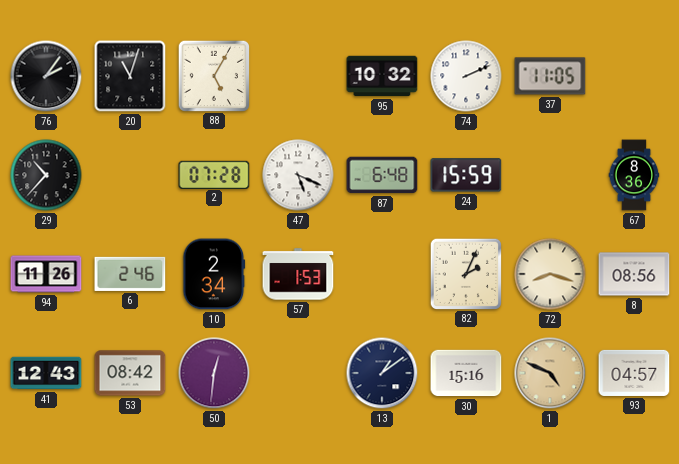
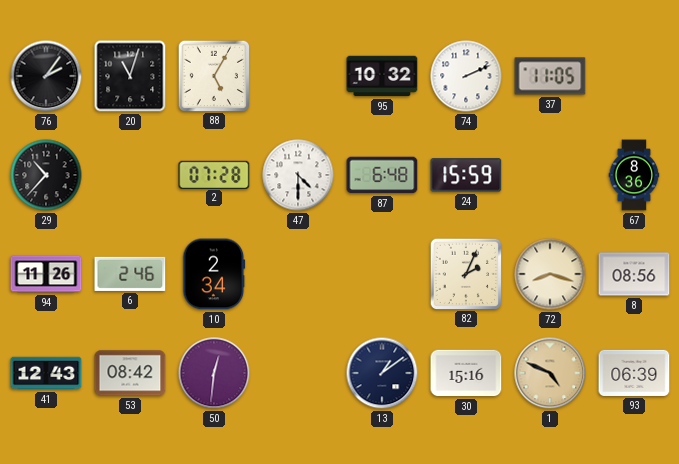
47: 5:19 -> 4:30
57: 1:53 -> none
93: 04:57 -> 06:39
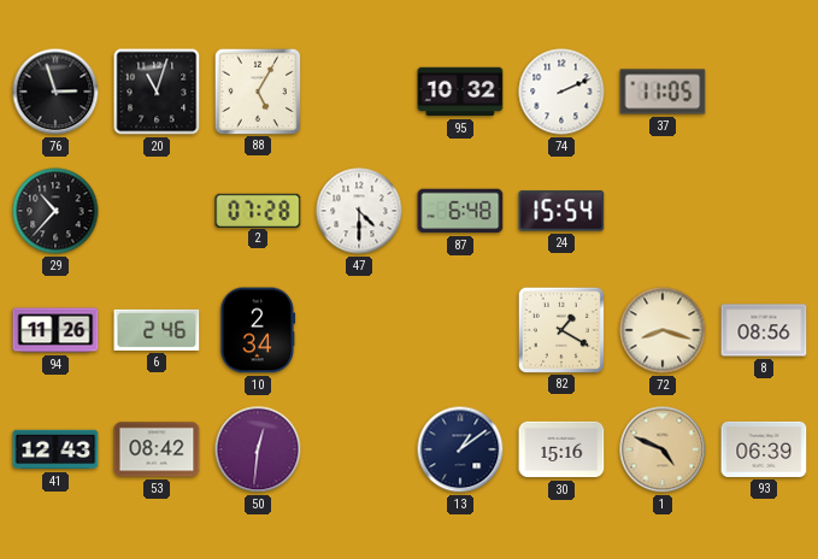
76: 2:06 -> 2:57
24: 15:59 -> 15:54
67: 8:36 -> none
82: 2:04 -> 1:20
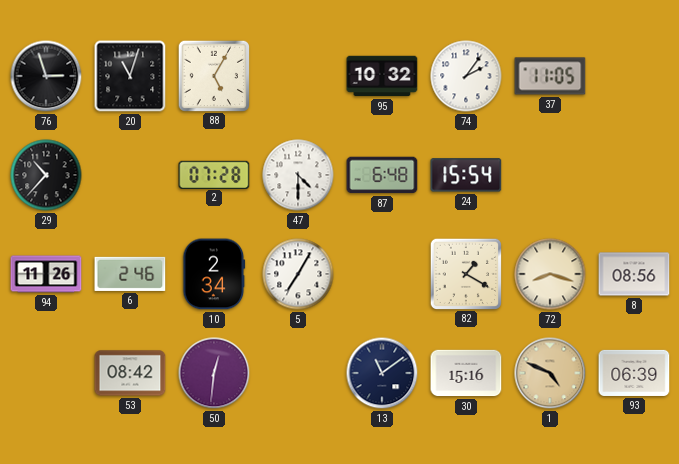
74: 2:11 -> 2:06
5: none -> 7:05
41: 12:43 -> none
13: 1:09 -> 11:09
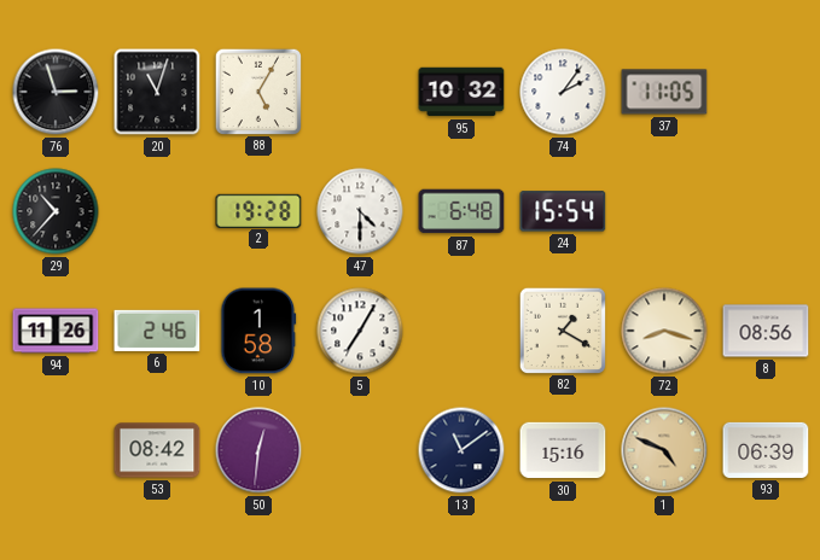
2: 07:28 -> 19:28
10: 2:34 -> 1:58
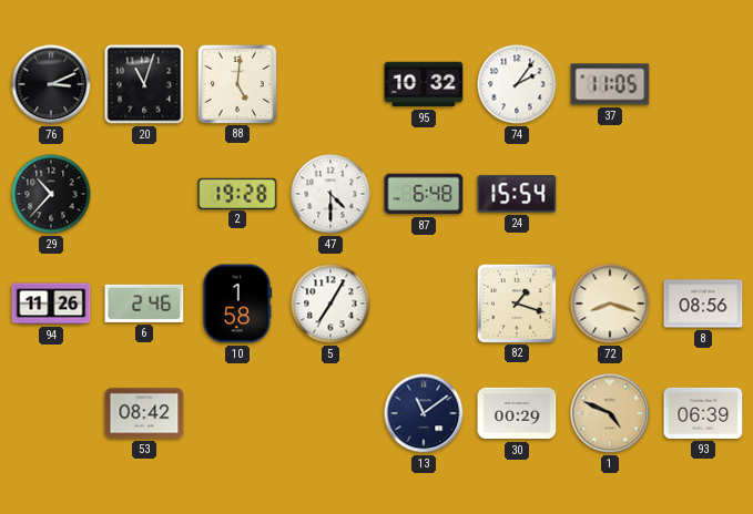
76: 2:57 -> 3:11
88: 5:05 -> 5:01
82: 1:20 -> 1:18
50: 12:31 -> none
30: 15:16 -> 00:29
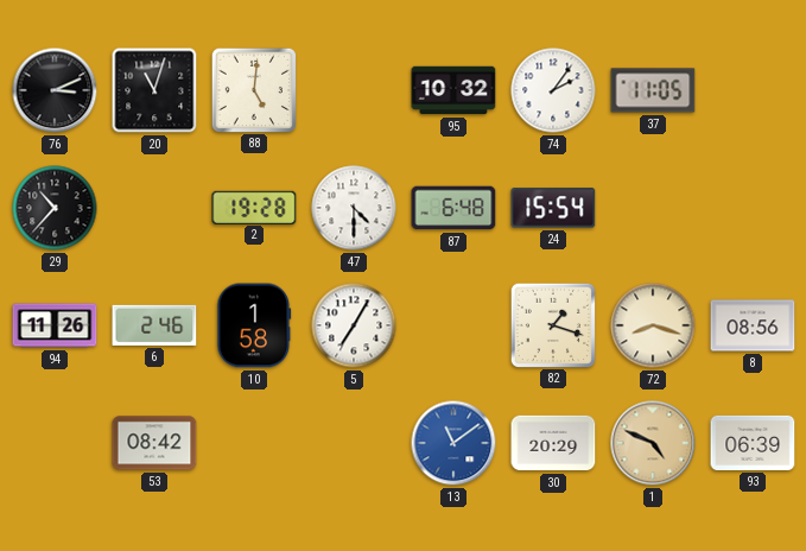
13 dial: navy -> blue
30: 00:29 -> 20:29
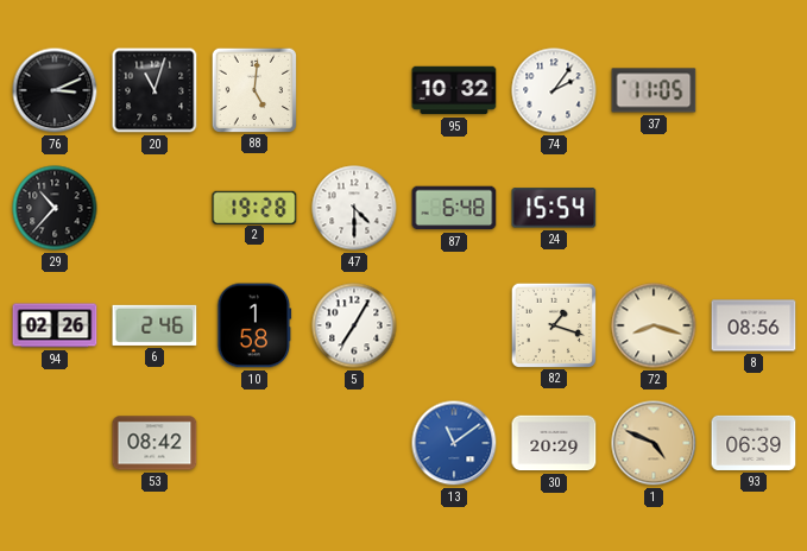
94: 11:26 -> 02:26
